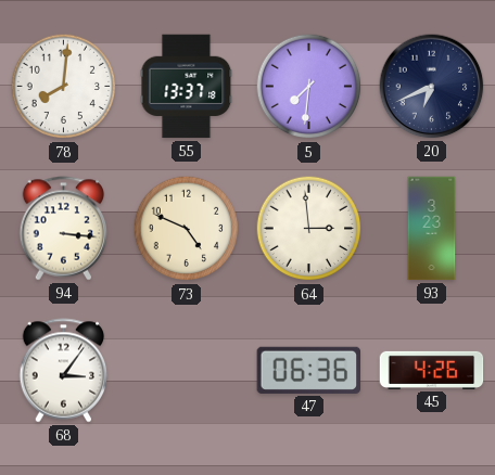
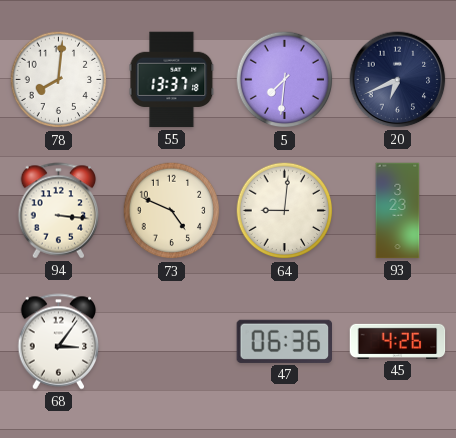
64: 2:59 -> 9:01
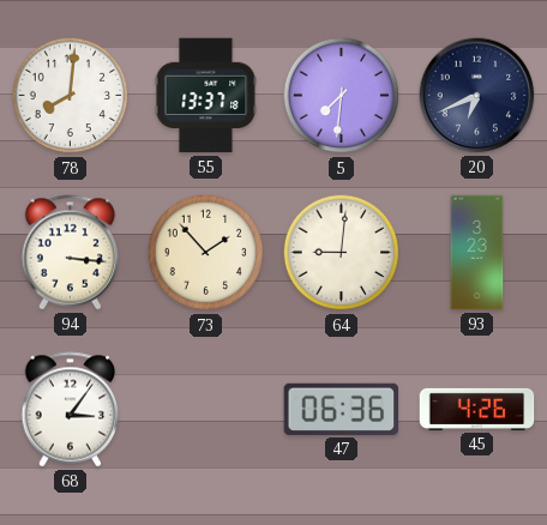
73: 4:49 -> 1:53
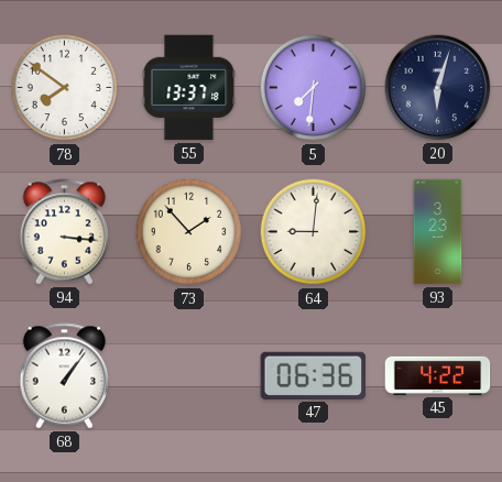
78: 8:01 -> 7:51
20: 6:41 -> 6:03
68: 3:06 -> 1:06
45: 4:26 -> 4:22
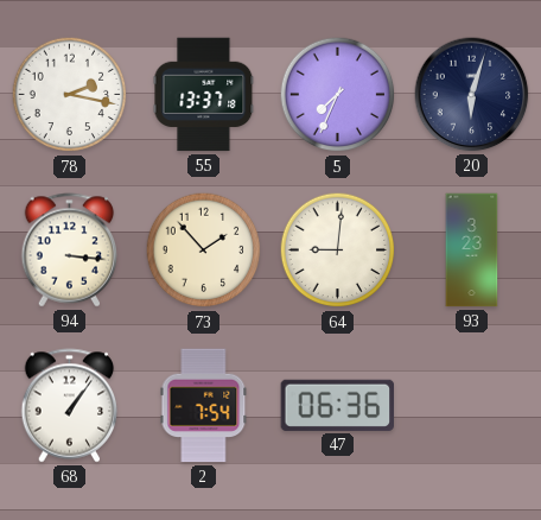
78: 7:51 -> 2:17
5: 7:31 -> 7:34
2: none -> 7:54
45: 4:22 -> none
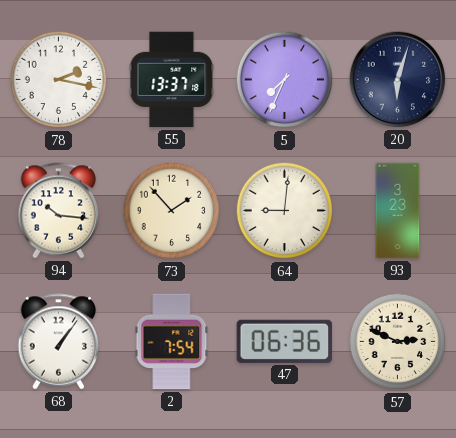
94: 3:16 -> 10:16
57: none -> 2:49
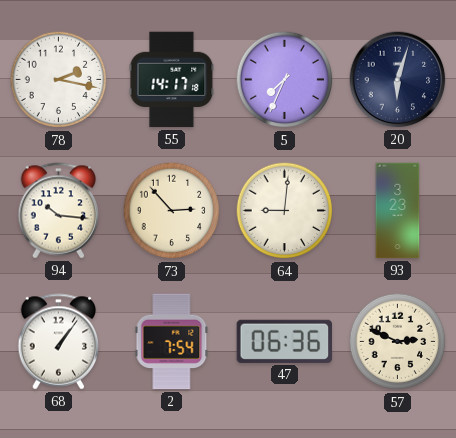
55: 13:37 -> 14:17
73: 1:53 -> 2:53
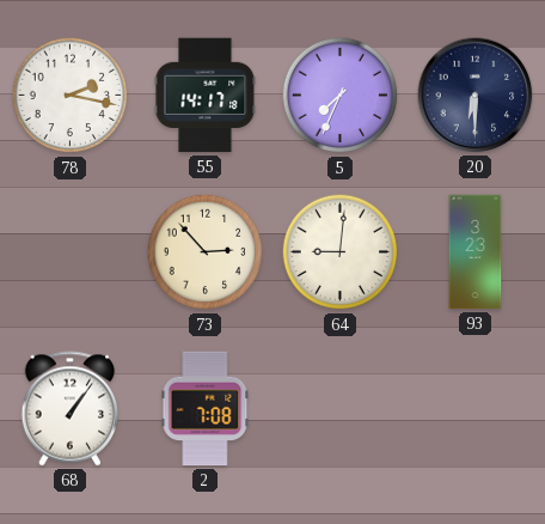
20: 6:03 -> 6:30
94: 10:16 -> none
2: 7:54 -> 7:08
47: 06:36 -> none
57: 2:49 -> none
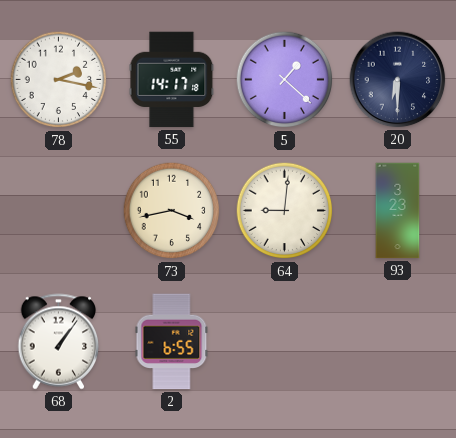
5: 7:34 -> 1:22
73: 2:53 -> 3:43
2: 7:08 -> 6:55
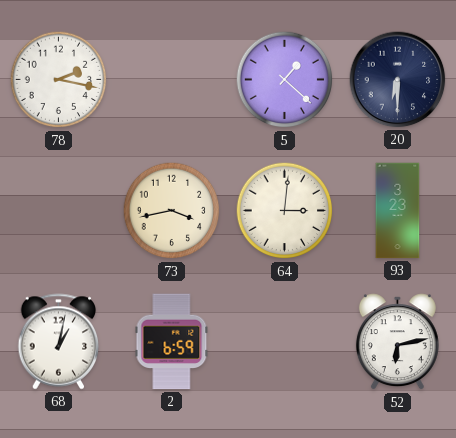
55: 14:17 -> none
64: 9:01 -> 3:01
68: 1:06 -> 1:02
2: 6:55 -> 6:59
52: none -> 6:13
